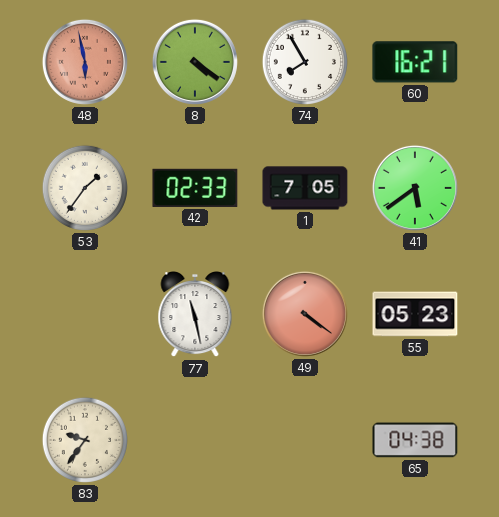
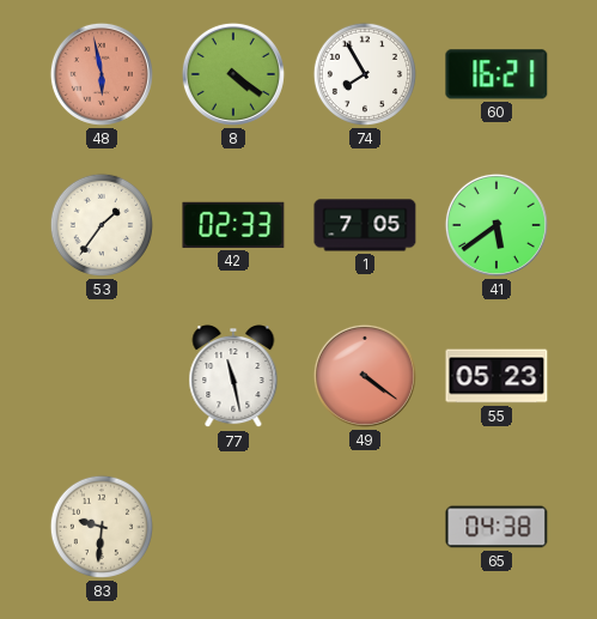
83: 9:36 -> 9:31
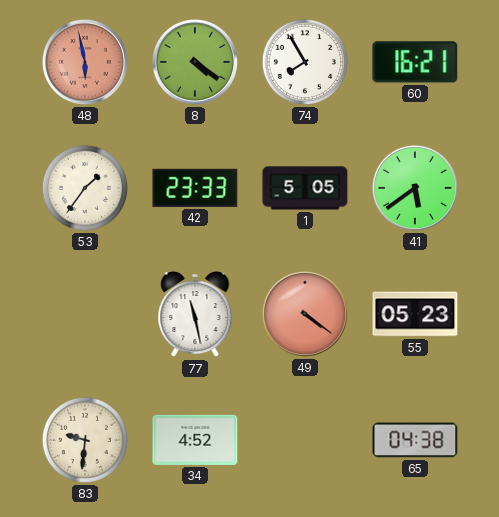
42: 02:33 -> 23:33
1: 7:05 -> 5:05
34: none -> 4:52
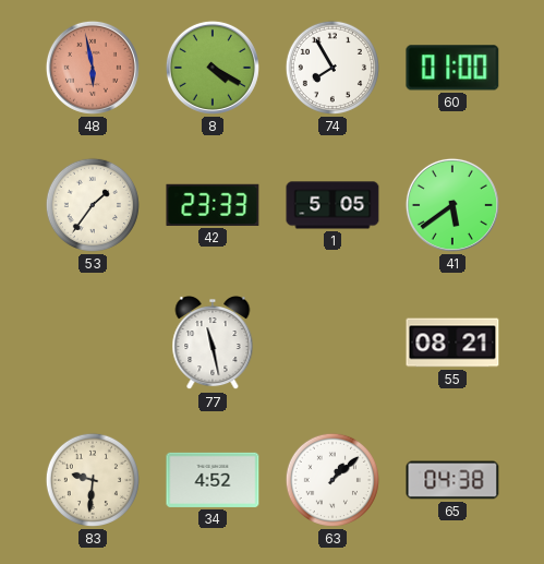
8: 4:21 -> 4:20
60: 16:21 -> 01:00
49: 4:21 -> none
55: 05:23 -> 08:21
63: none -> 1:08
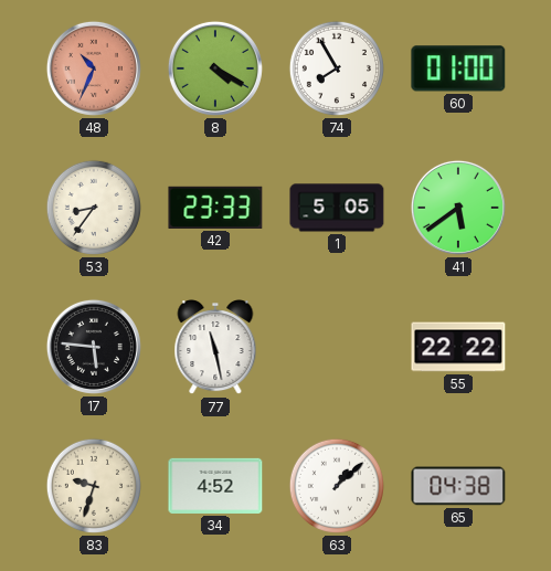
48: 5:58 -> 10:34
53: 1:36 -> 8:36
17: none -> 5:46
55: 08:21 -> 22:22
83: 9:31 -> 9:33
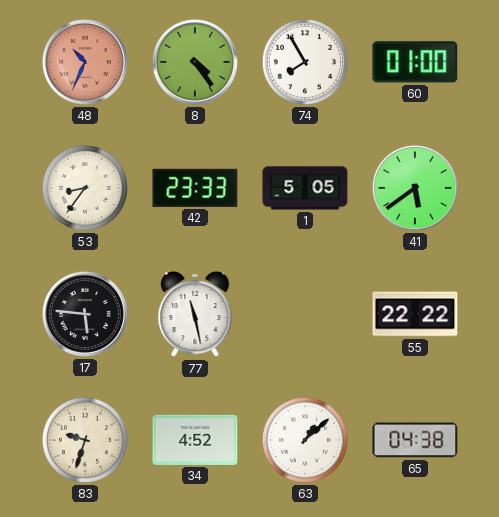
8: 4:20 -> 4:24
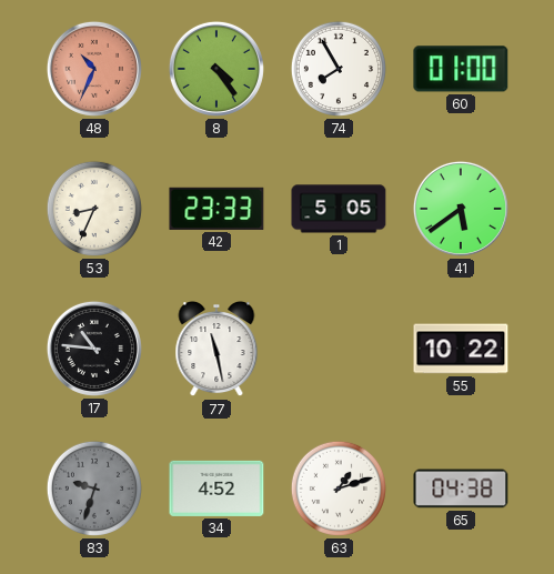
53: 8:36 -> 8:34
17: 5:46 -> 10:46
55: 22:22 -> 10:22
83 dial: cream -> grey
63: 1:08 -> 1:12
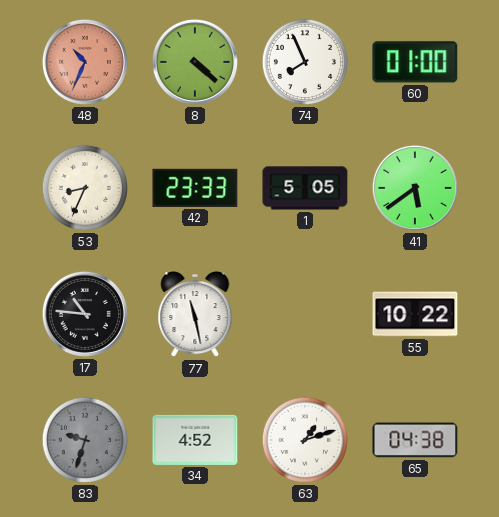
8: 4:24 -> 4:22
74: 7:55 -> 7:56
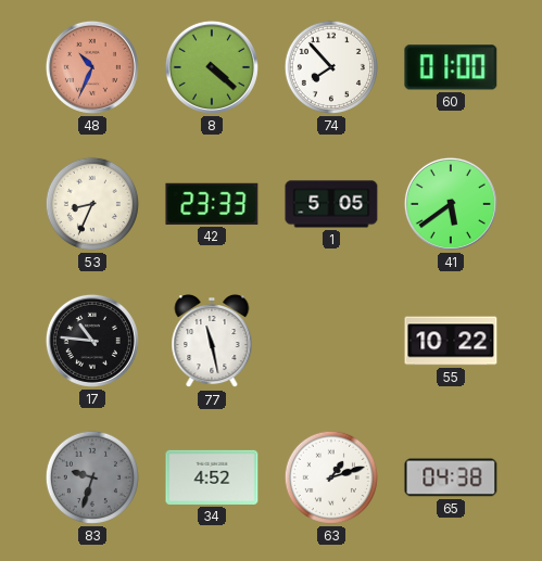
74: 7:56 -> 7:53
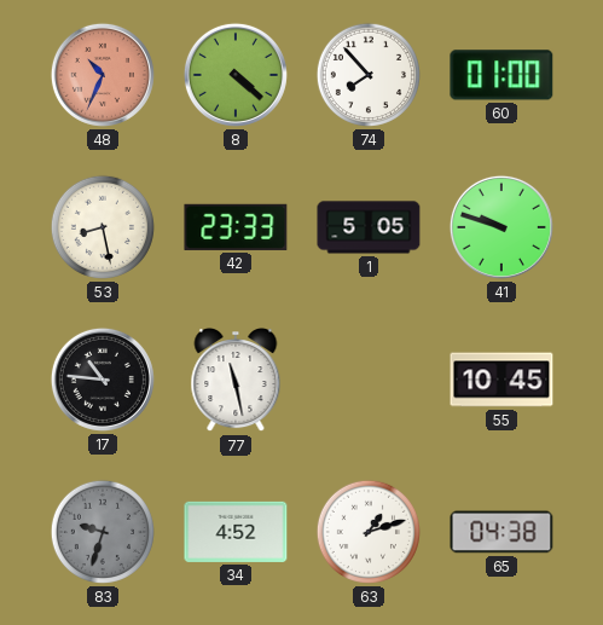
53: 8:34 -> 8:28
41: 5:39 -> 9:48
55: 10:22 -> 10:45
